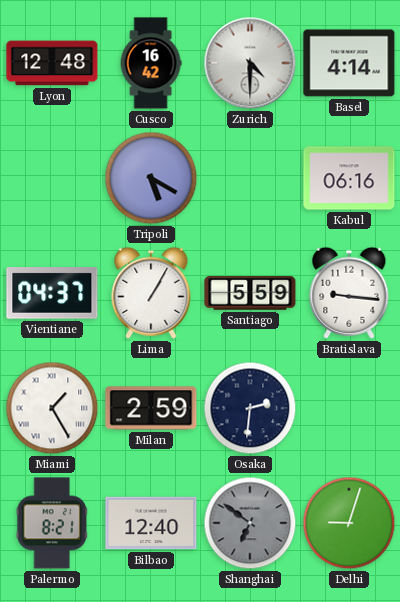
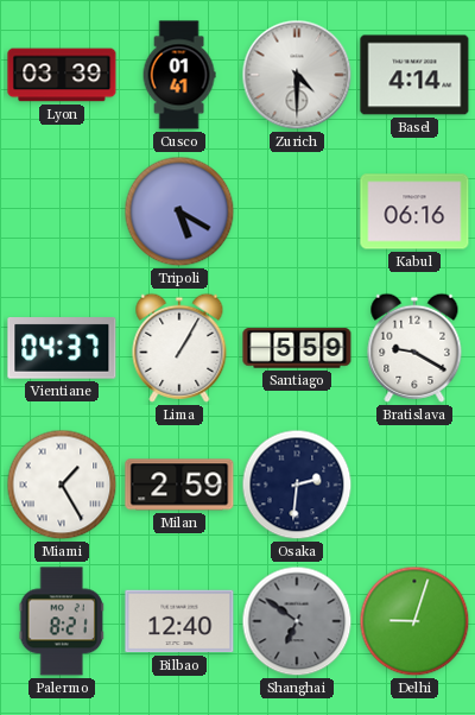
Lyon: 12:48 -> 03:39
Cusco: 16:42 -> 01:41
Bratislava: 9:16 -> 9:20
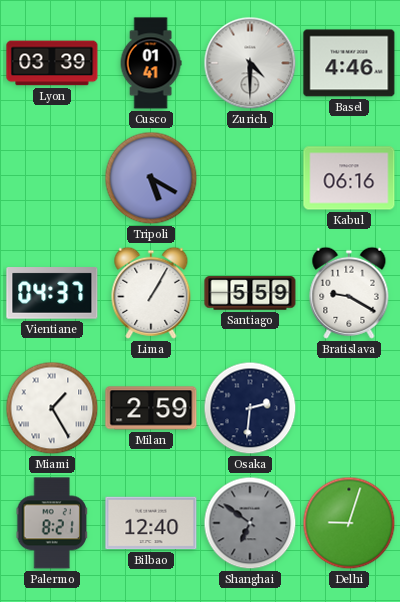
Basel: 4:14 -> 4:46
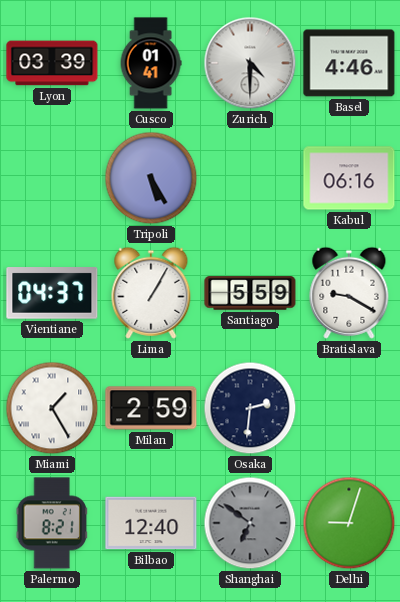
Tripoli: 5:20 -> 5:25
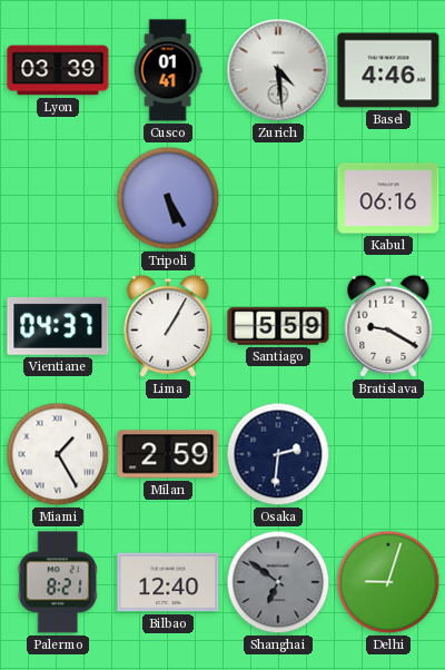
Zurich: 4:30 -> 4:29
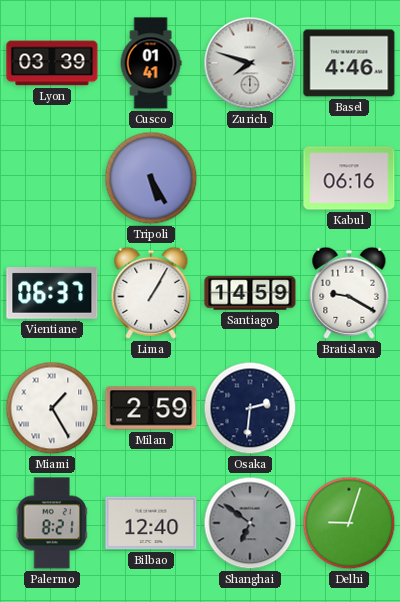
Zurich: 4:29 -> 7:48
Vientiane: 04:37 -> 06:37
Santiago: 5:59 -> 14:59
